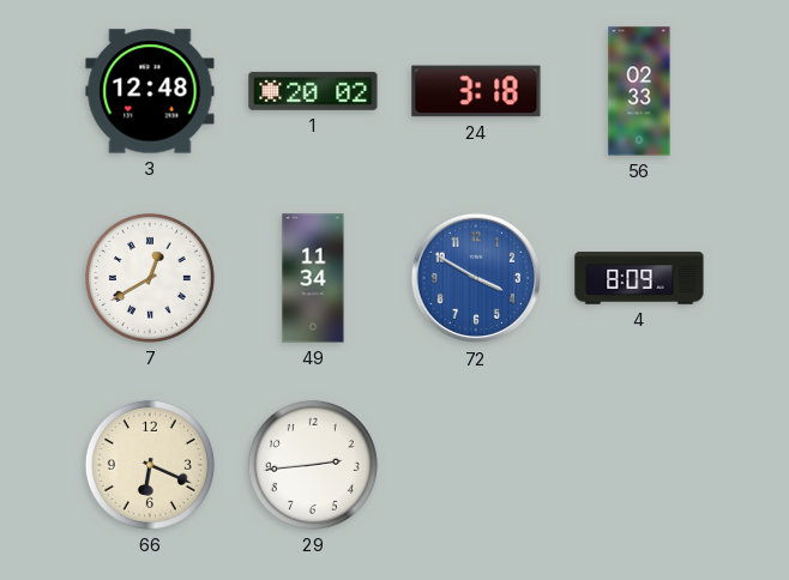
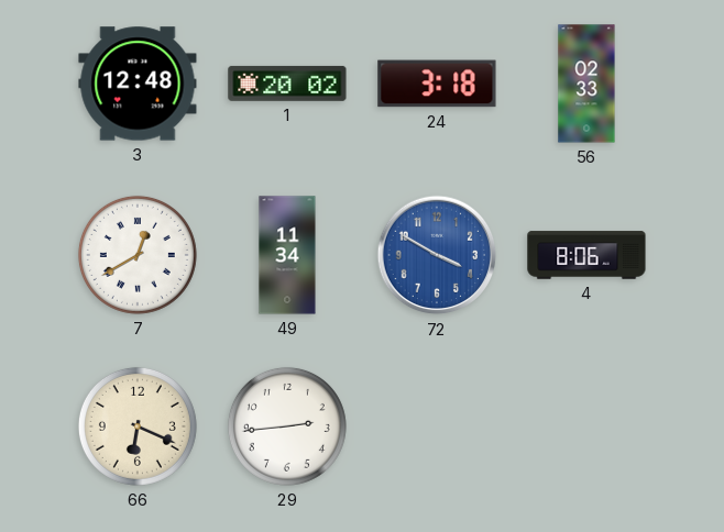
4: 8:09 -> 8:06
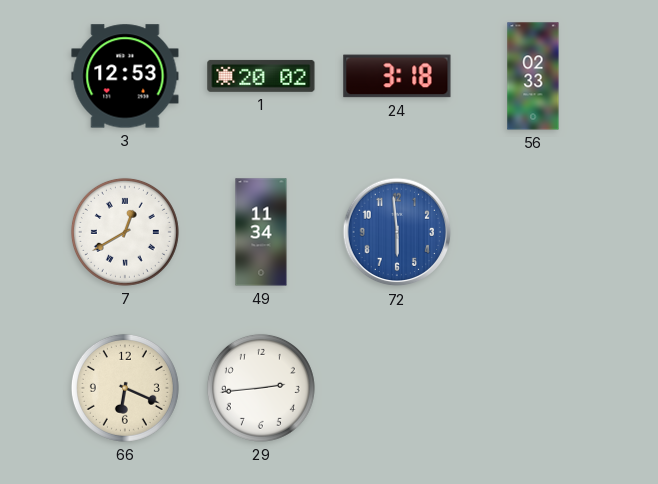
3: 12:48 -> 12:53
72: 3:50 -> 5:59
4: 8:06 -> none
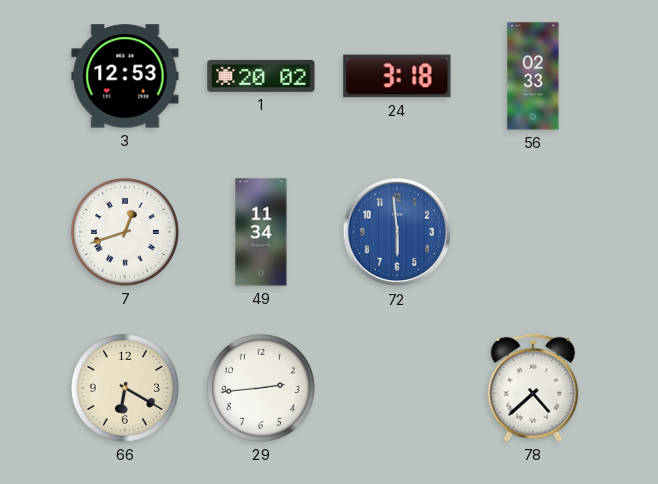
7: 12:40 -> 12:42
66: 6:19 -> 6:20
78: none -> 4:38
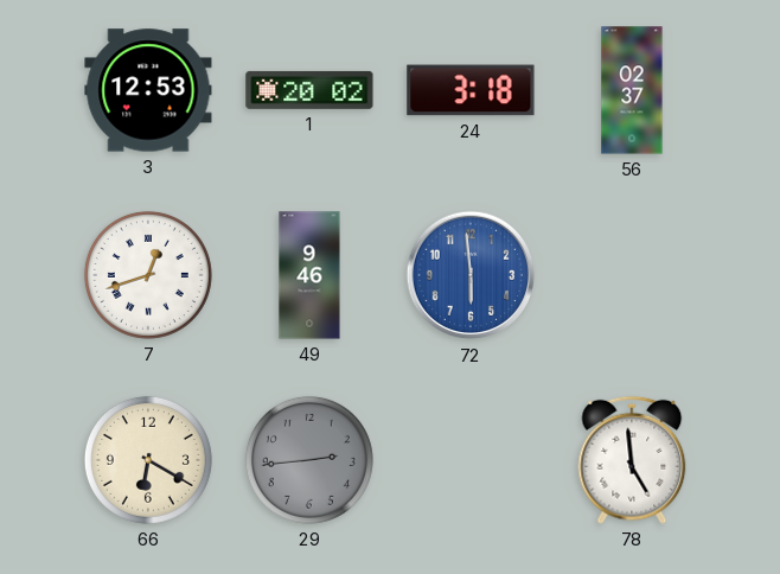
56: 02:33 -> 02:37
49: 11:34 -> 9:46
29 dial: white -> grey
78: 4:38 -> 4:59
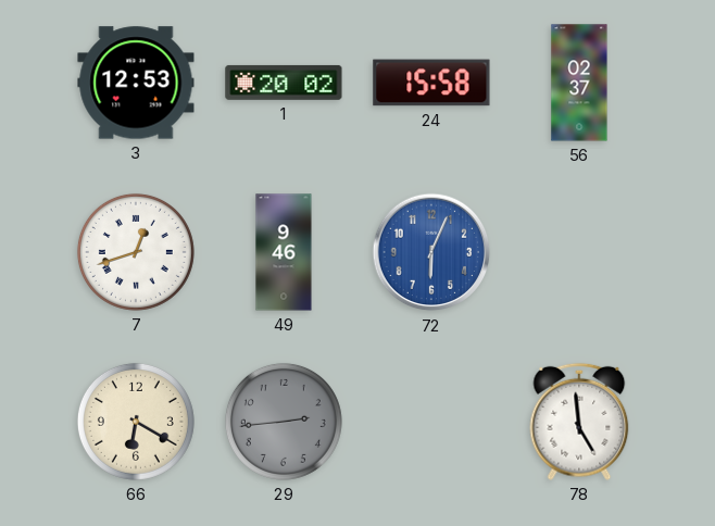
24: 3:18 -> 15:58
72: 5:59 -> 6:04
